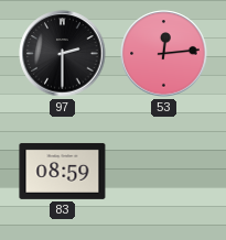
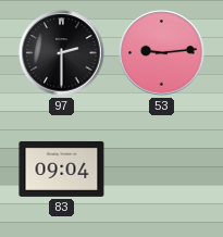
53: 12:14 -> 9:14
83: 08:59 -> 09:04
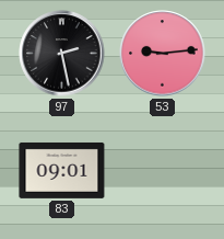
97: 2:30 -> 2:28
83: 09:04 -> 09:01
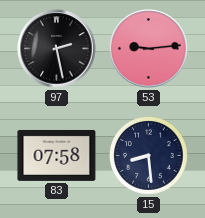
83: 09:01 -> 07:58
15: none -> 8:29
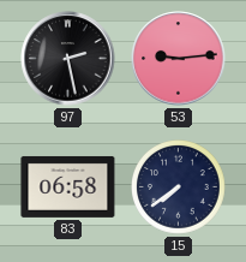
83: 07:58 -> 06:58
15: 8:29 -> 7:39
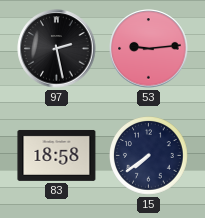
83: 06:58 -> 18:58
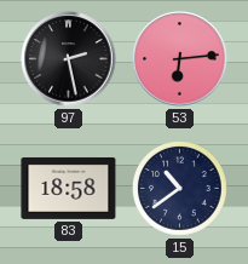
53: 9:14 -> 6:14
15: 7:39 -> 10:39
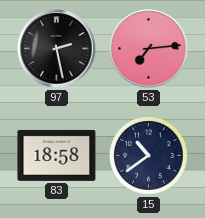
53: 6:14 -> 7:14
